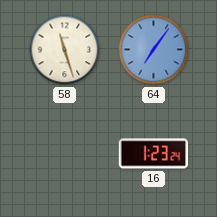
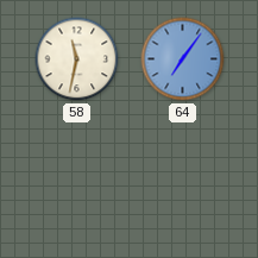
58: 11:27 -> 11:32
16: 1:23 -> none
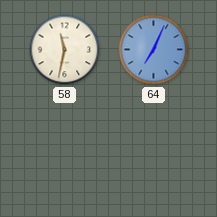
64: 7:06 -> 7:04
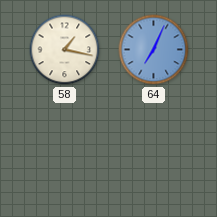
58: 11:32 -> 1:17
